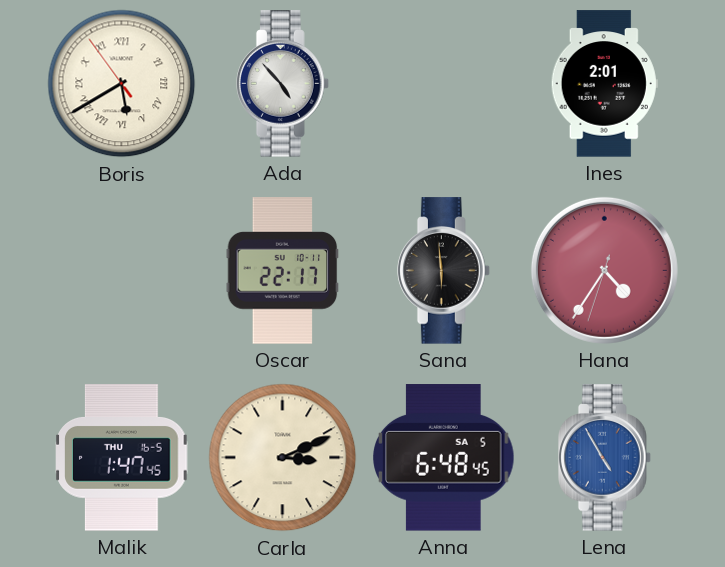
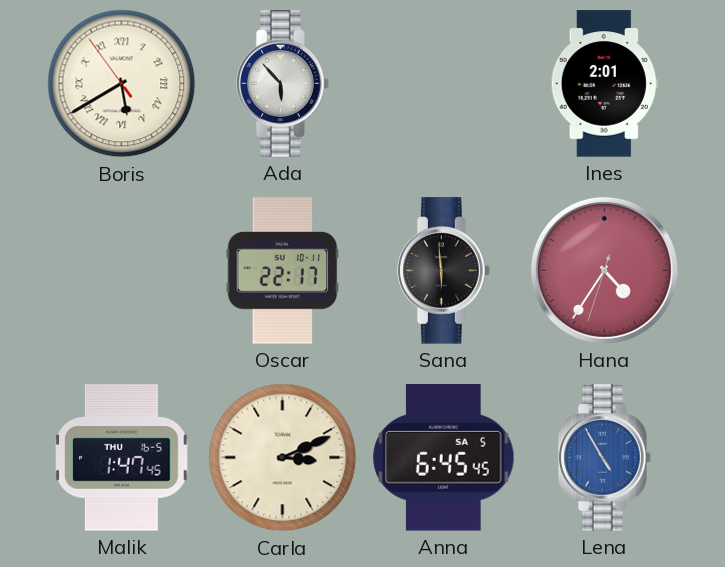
Ada: 4:53 -> 5:53
Anna: 6:48 -> 6:45
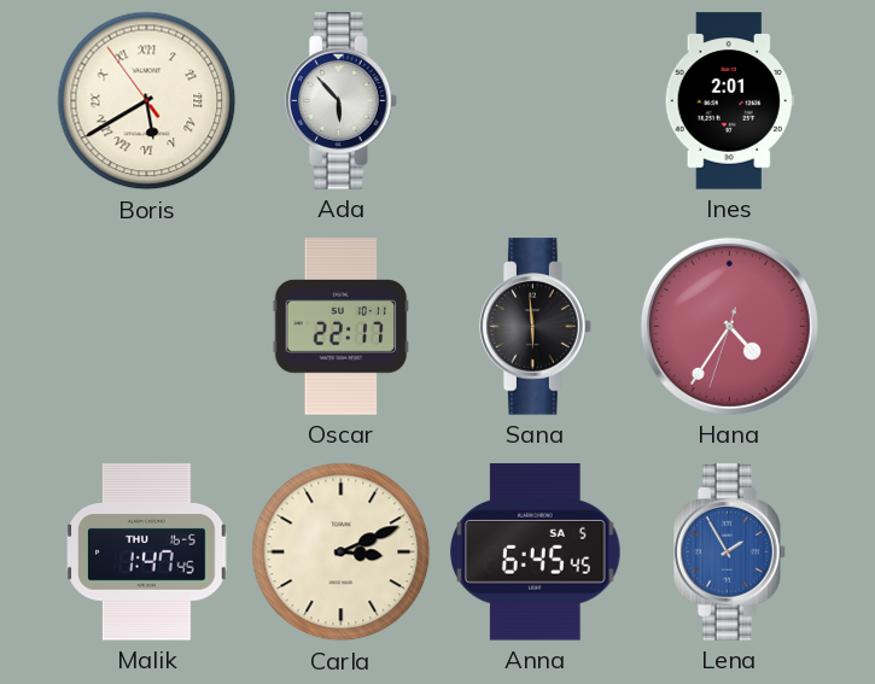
Lena: 4:55 -> 1:55
